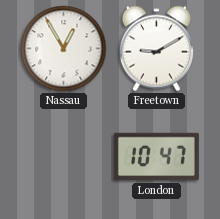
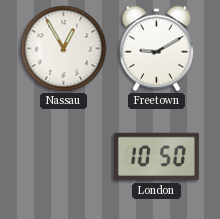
London: 10:47 -> 10:50
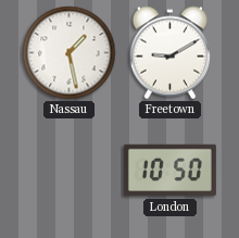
Nassau: 12:55 -> 1:28
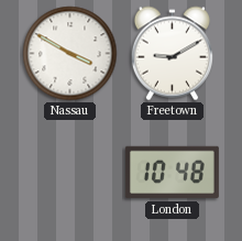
Nassau: 1:28 -> 3:50
London: 10:50 -> 10:48
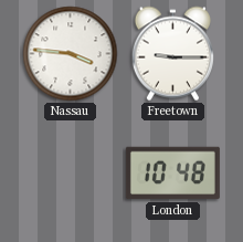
Nassau: 3:50 -> 3:46
Freetown: 9:10 -> 9:15
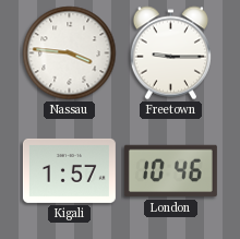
Kigali: none -> 1:57
London: 10:48 -> 10:46
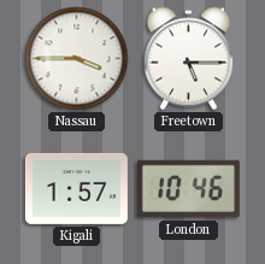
Nassau: 3:46 -> 3:45
Freetown: 9:15 -> 5:15
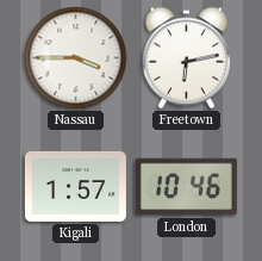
Freetown: 5:15 -> 6:13
